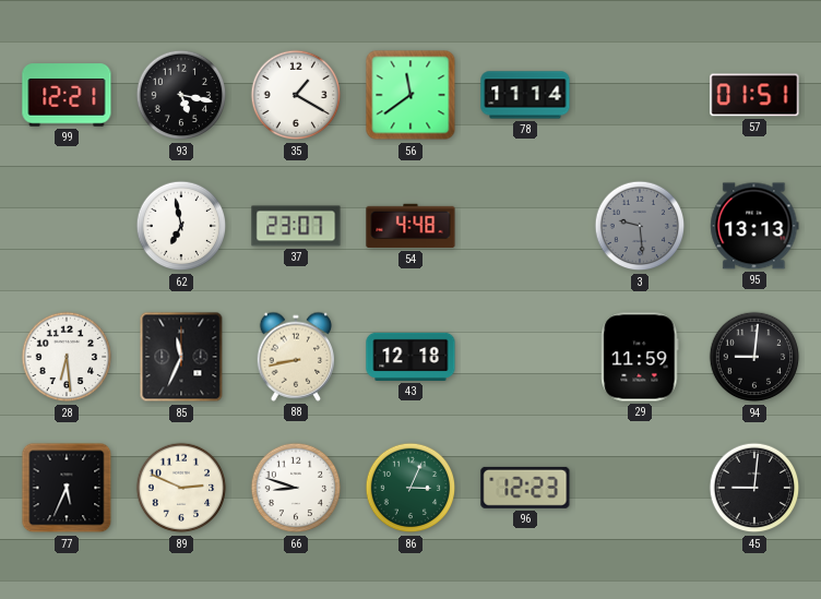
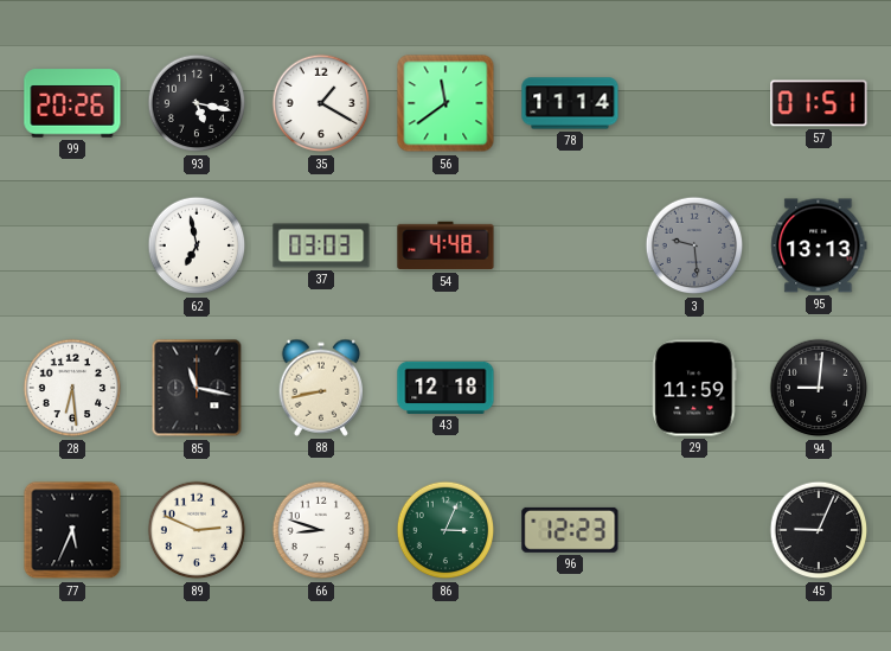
99: 12:21 -> 20:26
37: 23:07 -> 03:03
85: 11:34 -> 11:17
45: 9:01 -> 9:04
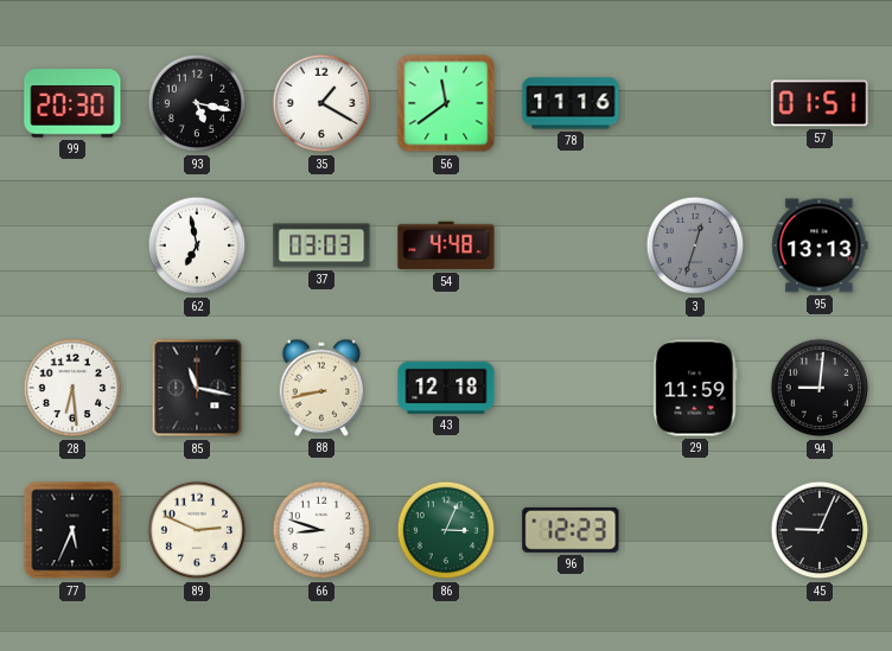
99: 20:26 -> 20:30
78: 11:14 -> 11:16
3: 9:29 -> 12:33
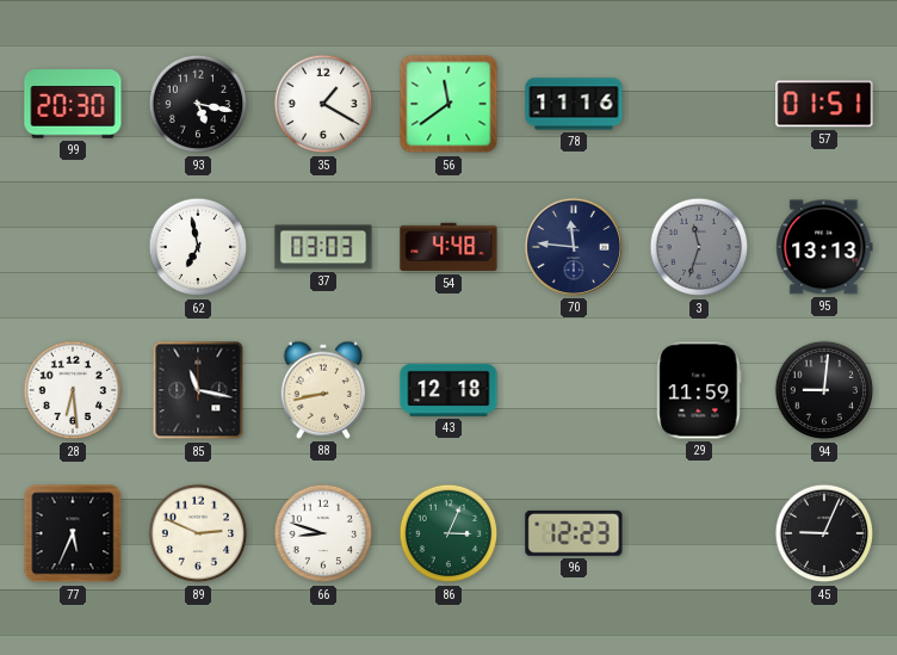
70: none -> 11:46
3: 12:33 -> 11:33
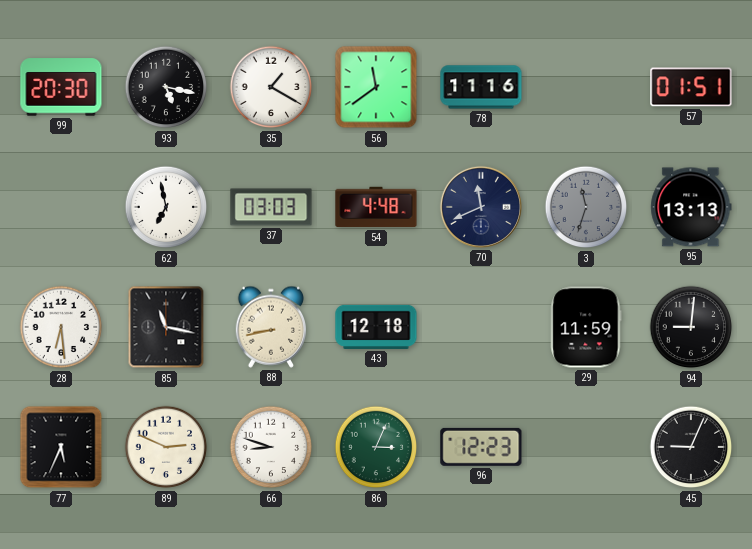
70: 11:46 -> 11:41
